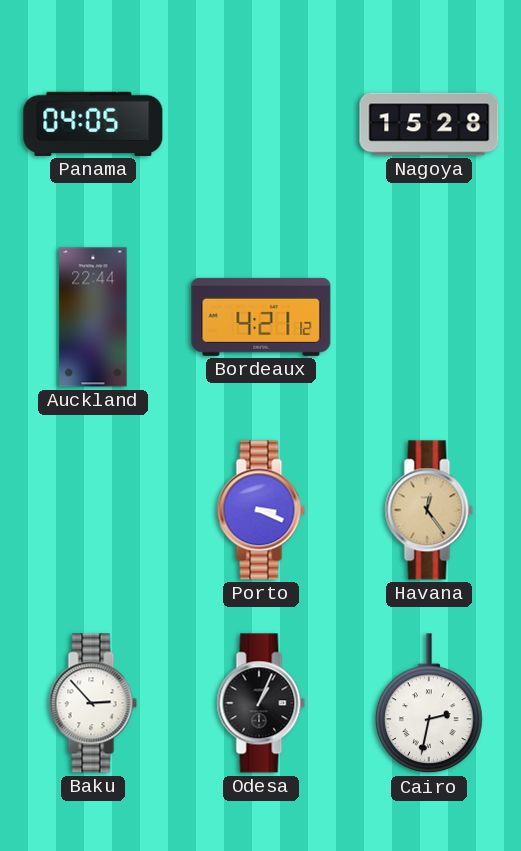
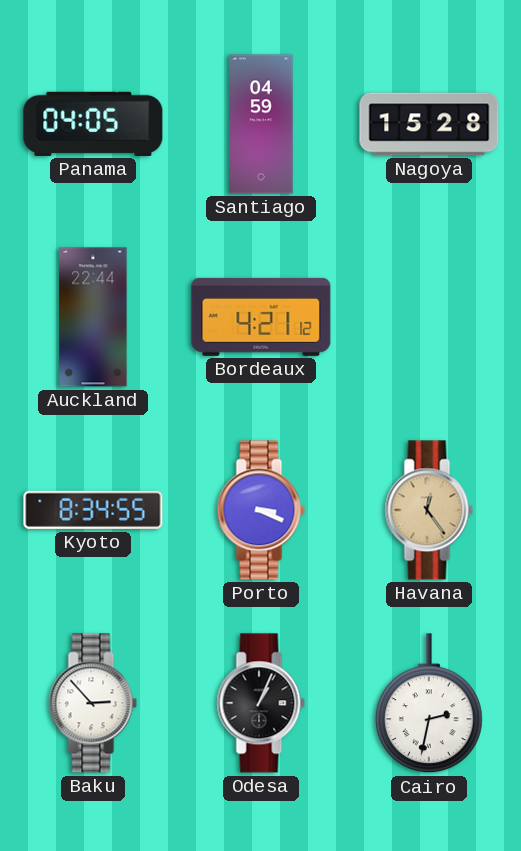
Santiago: none -> 04:59
Kyoto: none -> 8:34
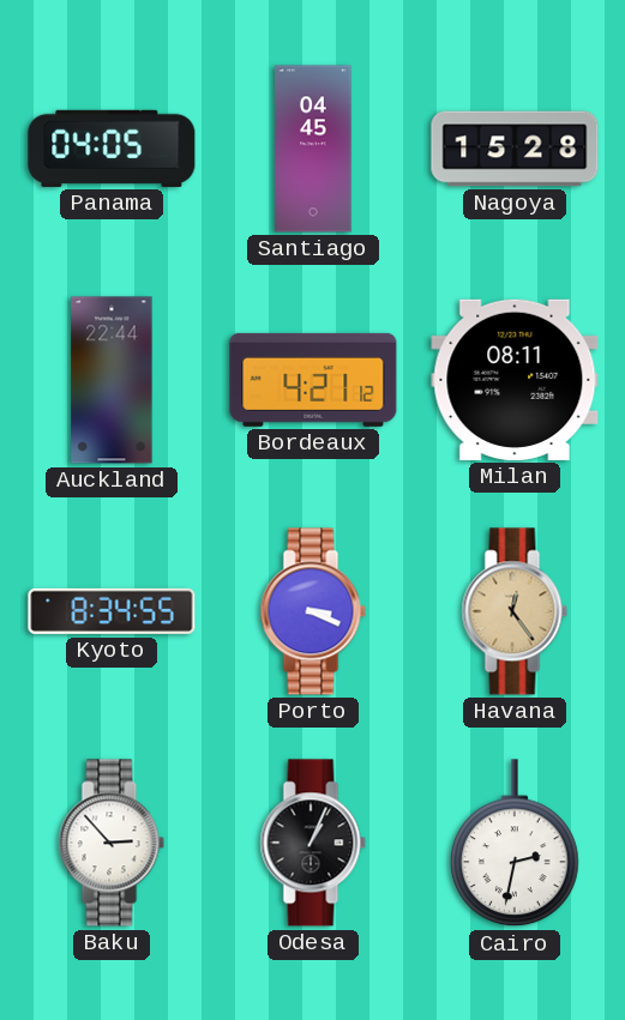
Santiago: 04:59 -> 04:45
Milan: none -> 08:11
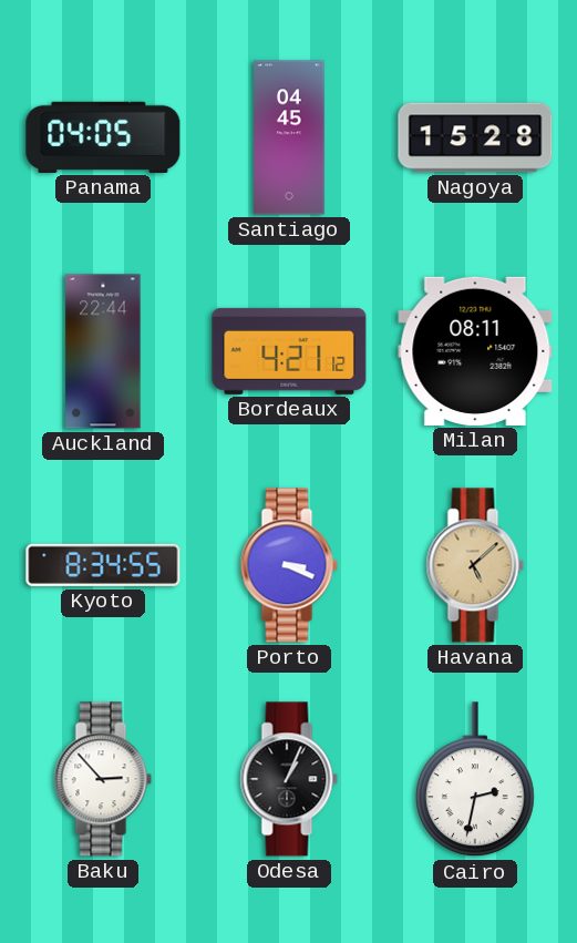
Havana: 12:24 -> 5:08
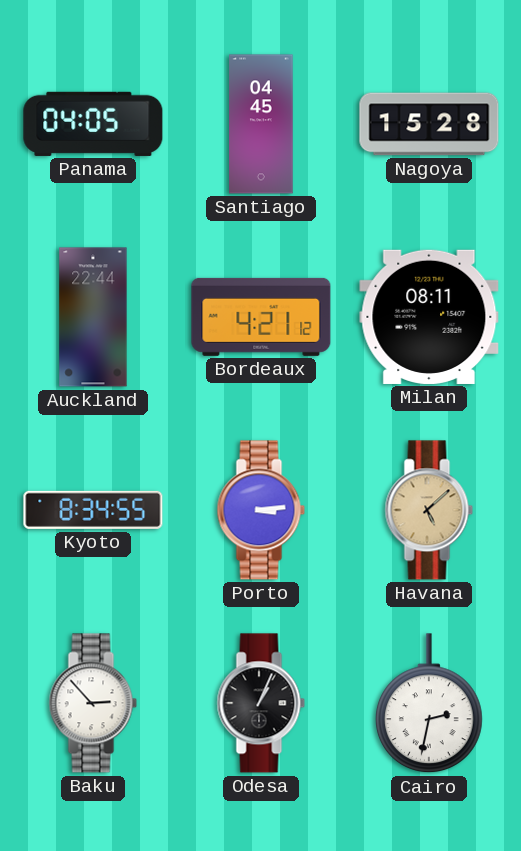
Porto: 3:19 -> 3:14
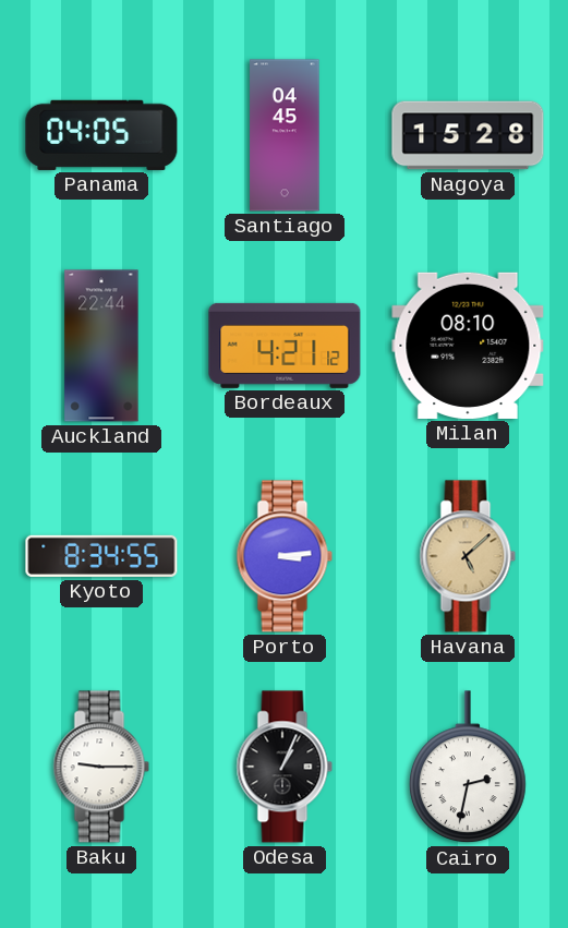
Milan: 08:11 -> 08:10
Baku: 2:53 -> 9:15
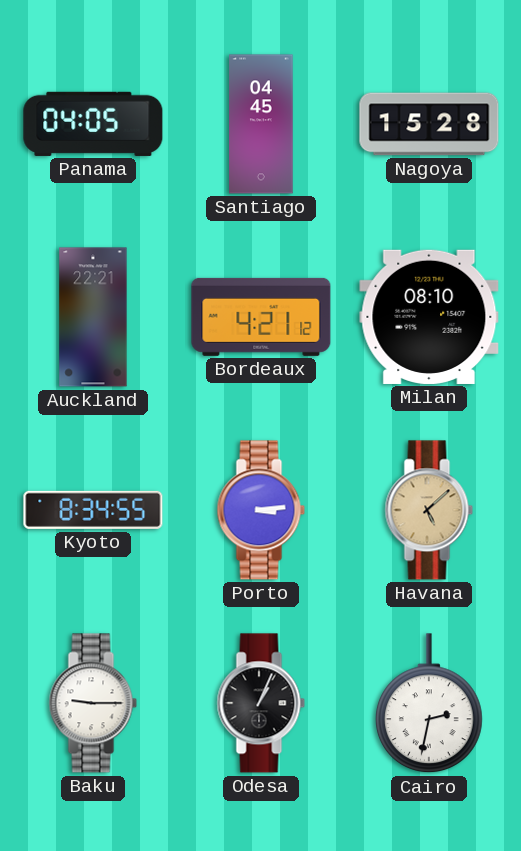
Auckland: 22:44 -> 22:21
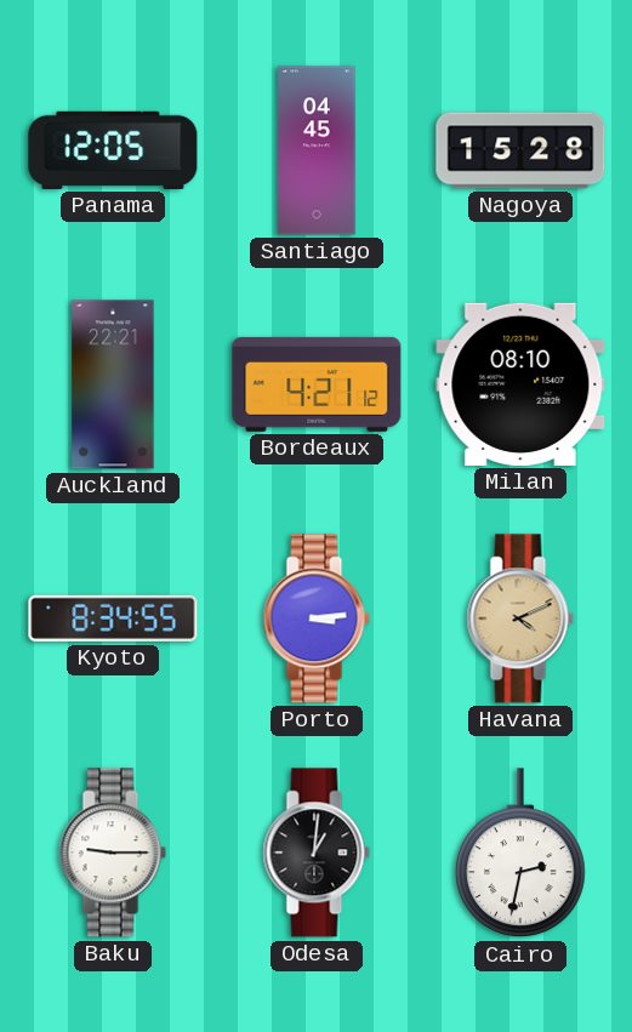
Panama: 04:05 -> 12:05
Havana: 5:08 -> 4:11
Odesa: 1:04 -> 1:01
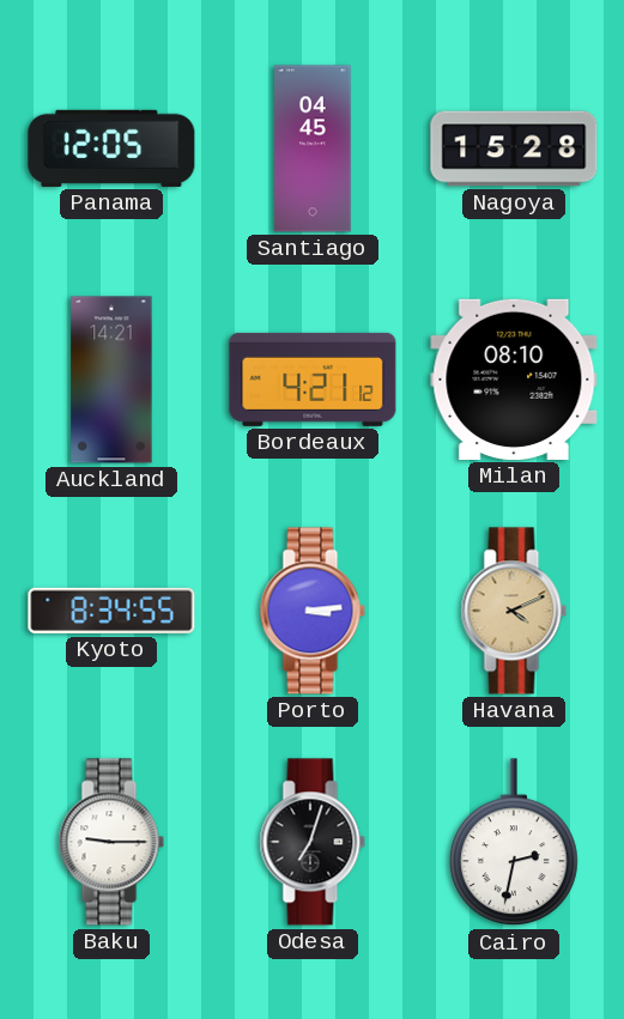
Auckland: 22:21 -> 14:21
Odesa: 1:01 -> 7:03
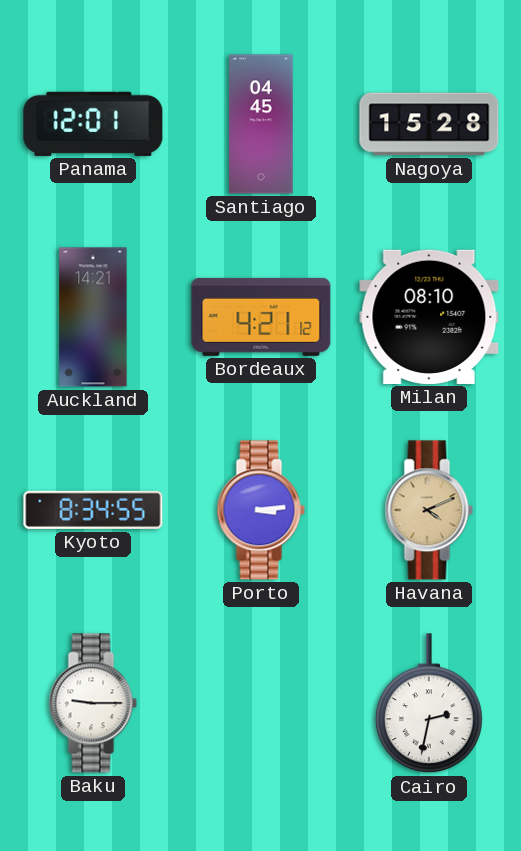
Panama: 12:05 -> 12:01
Odesa: 7:03 -> none
